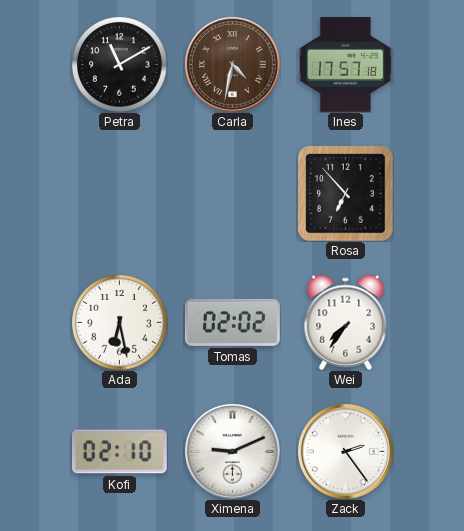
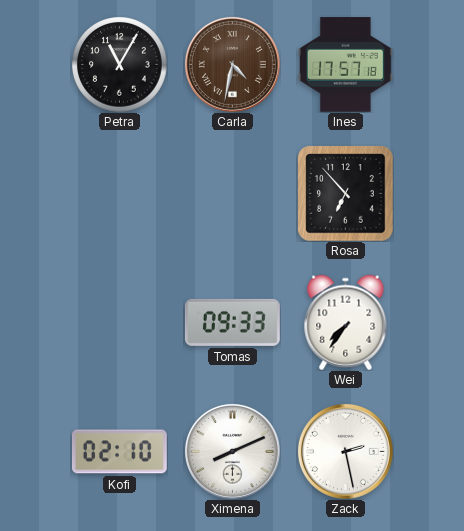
Petra: 11:10 -> 11:05
Ada: 6:28 -> none
Tomas: 02:02 -> 09:33
Ximena: 9:11 -> 8:11
Zack: 2:24 -> 2:28
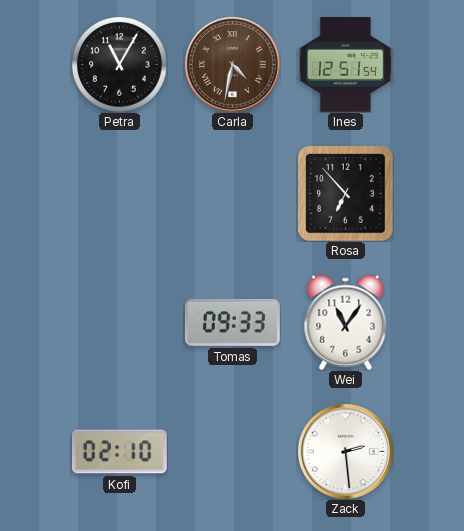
Ines: 17:57 -> 12:51
Wei: 7:36 -> 11:06
Ximena: 8:11 -> none
Zack: 2:28 -> 2:29
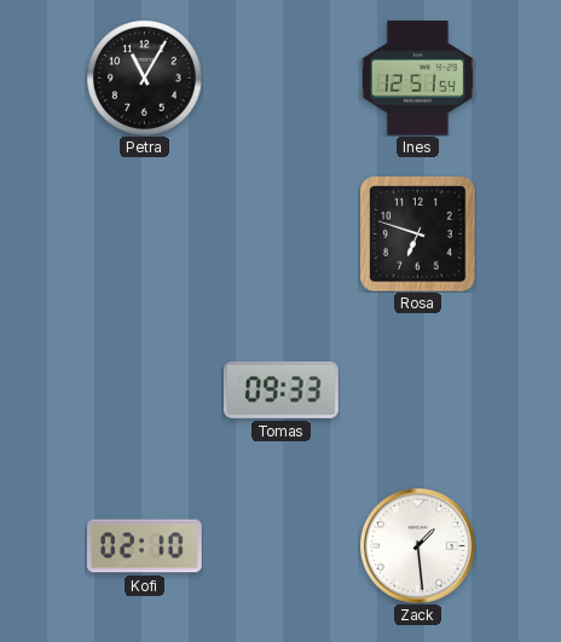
Carla: 4:32 -> none
Rosa: 6:53 -> 6:48
Wei: 11:06 -> none
Zack: 2:29 -> 1:29
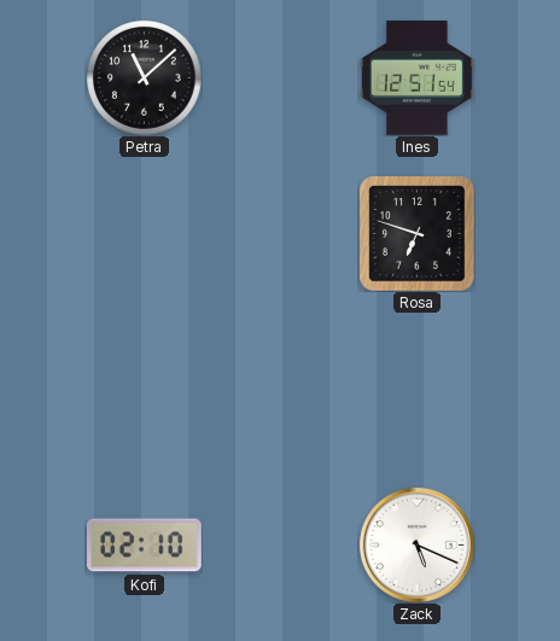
Petra: 11:05 -> 11:08
Tomas: 09:33 -> none
Zack: 1:29 -> 5:19
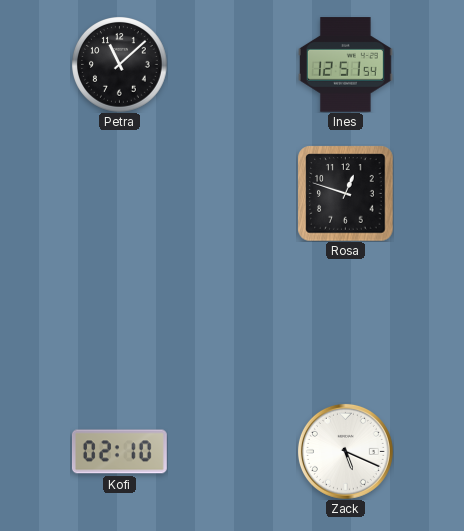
Rosa: 6:48 -> 12:48
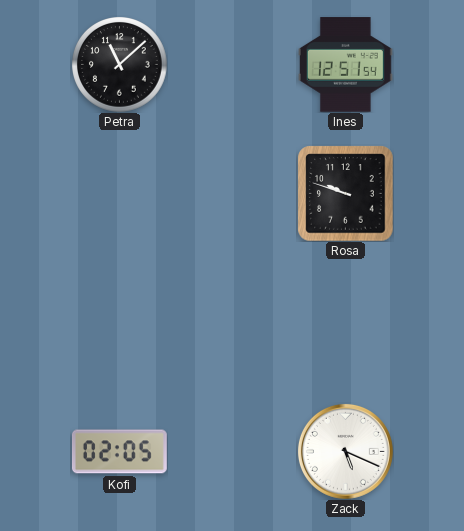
Rosa: 12:48 -> 9:48
Kofi: 02:10 -> 02:05
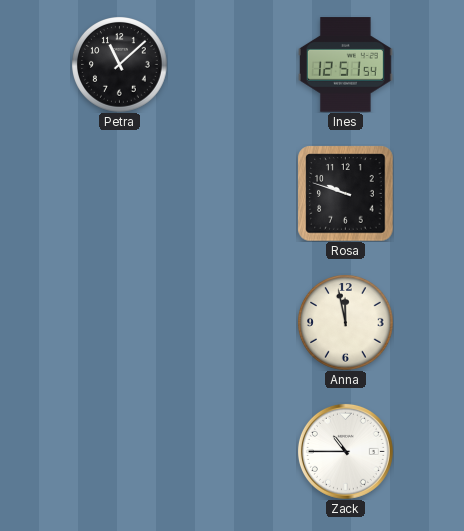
Anna: none -> 11:58
Kofi: 02:05 -> none
Zack: 5:19 -> 10:45
